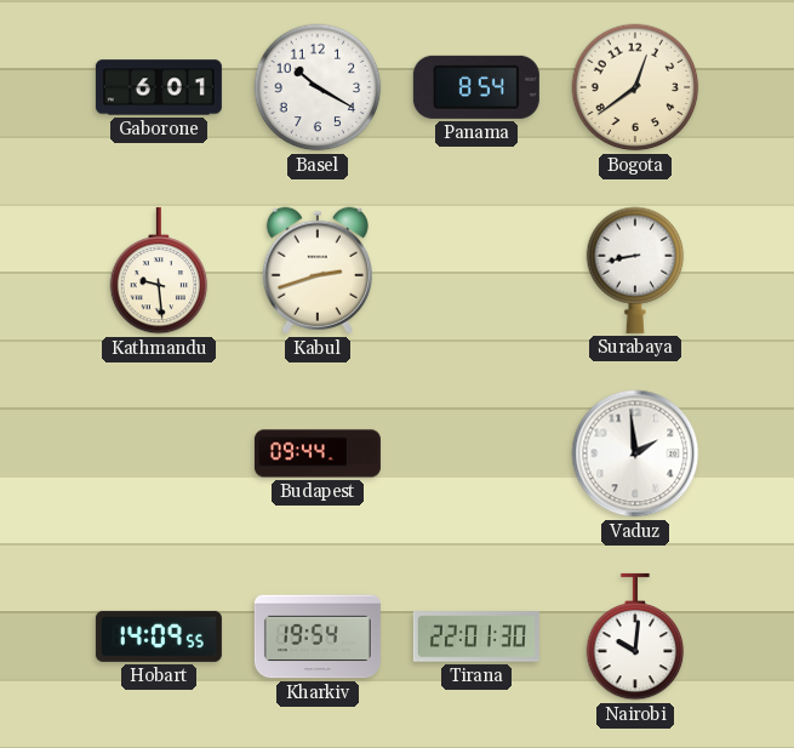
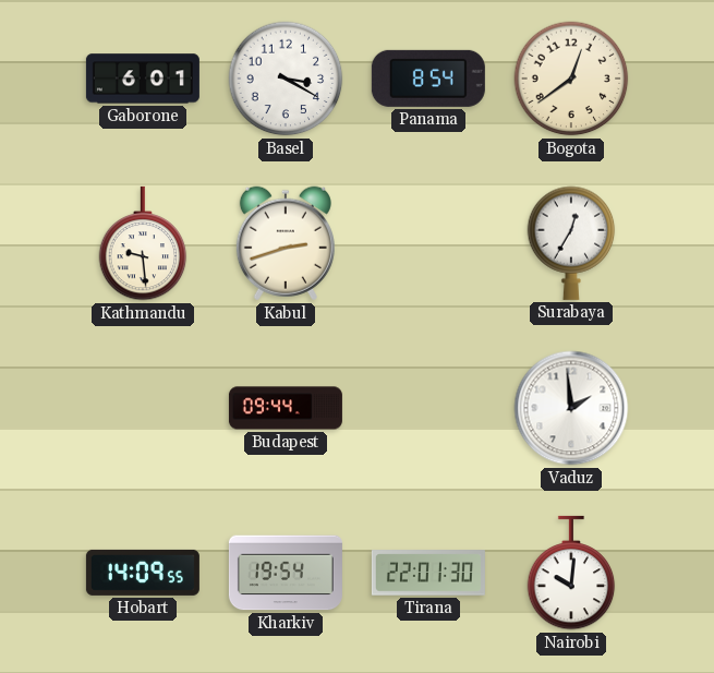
Basel: 10:20 -> 3:20
Surabaya: 8:43 -> 12:35
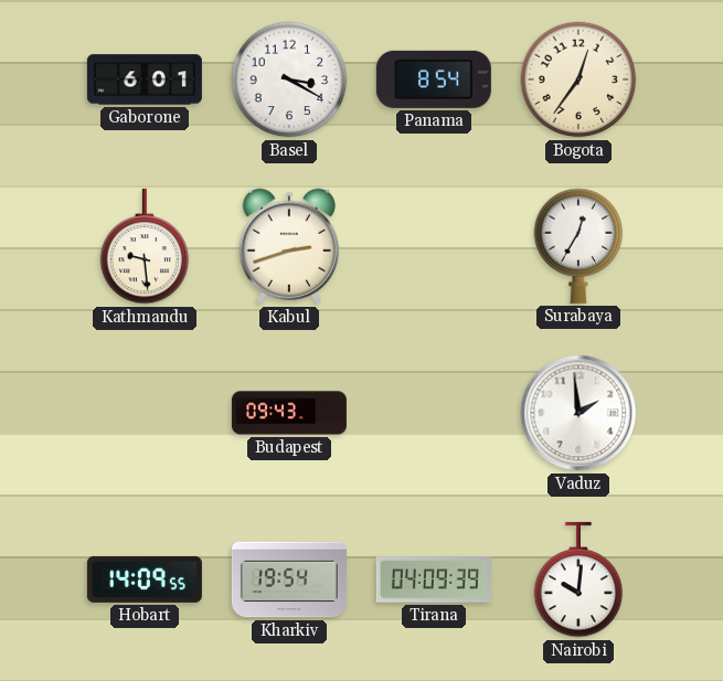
Bogota: 12:39 -> 12:36
Budapest: 09:44 -> 09:43
Tirana: 22:01 -> 04:09
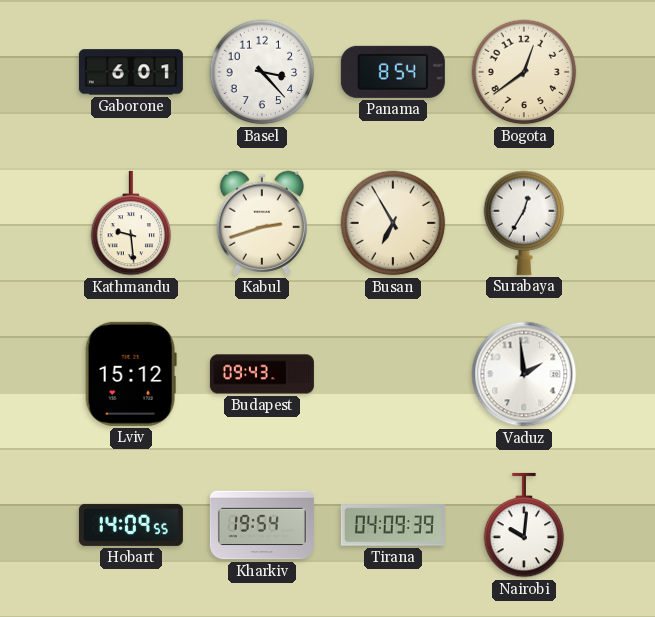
Basel: 3:20 -> 3:23
Bogota: 12:36 -> 12:39
Busan: none -> 6:55
Lviv: none -> 15:12
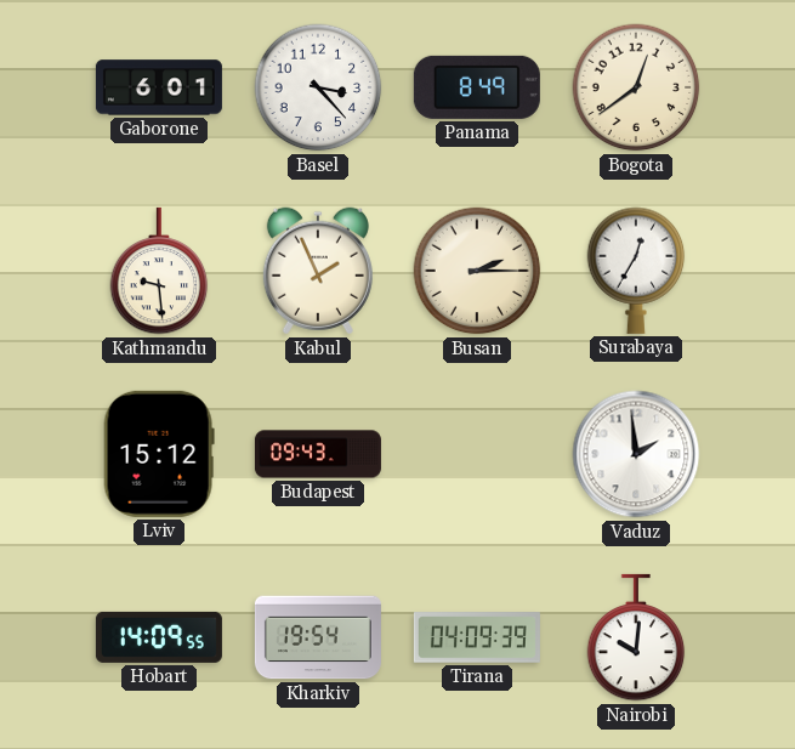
Panama: 8:54 -> 8:49
Kabul: 2:42 -> 1:56
Busan: 6:55 -> 2:15
